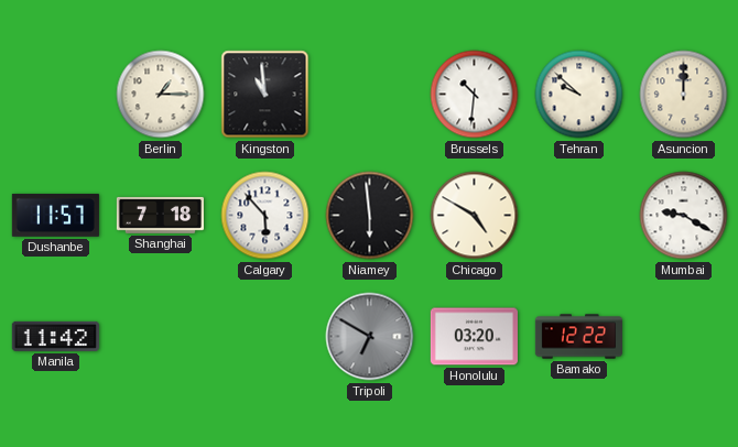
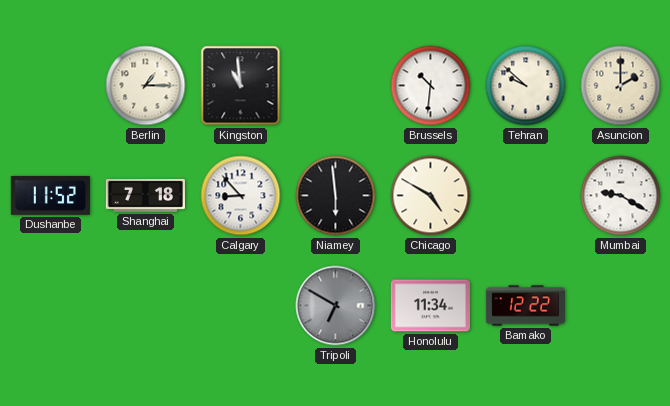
Asuncion: 12:00 -> 2:00
Dushanbe: 11:57 -> 11:52
Calgary: 5:53 -> 8:53
Manila: 11:42 -> none
Honolulu: 03:20 -> 11:34
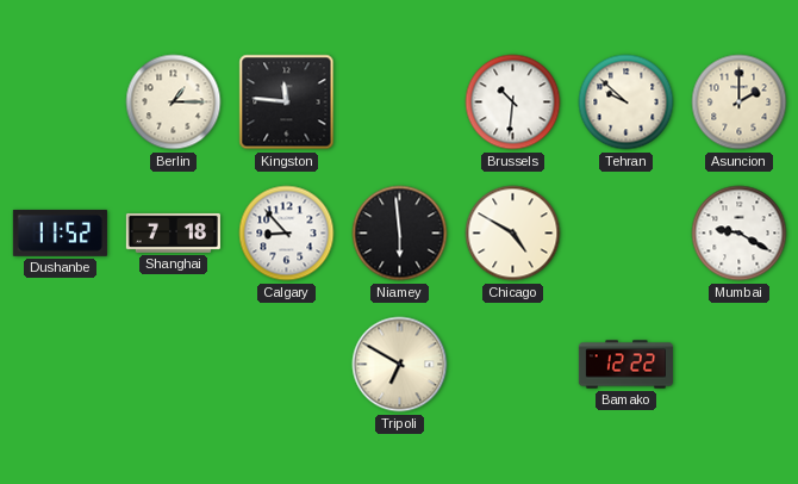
Kingston: 10:59 -> 11:46
Tripoli dial: grey -> cream
Honolulu: 11:34 -> none
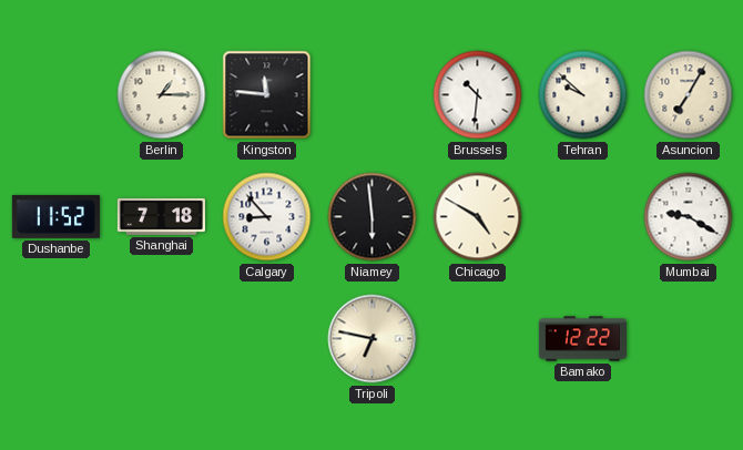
Asuncion: 2:00 -> 7:05
Tripoli: 6:50 -> 6:47
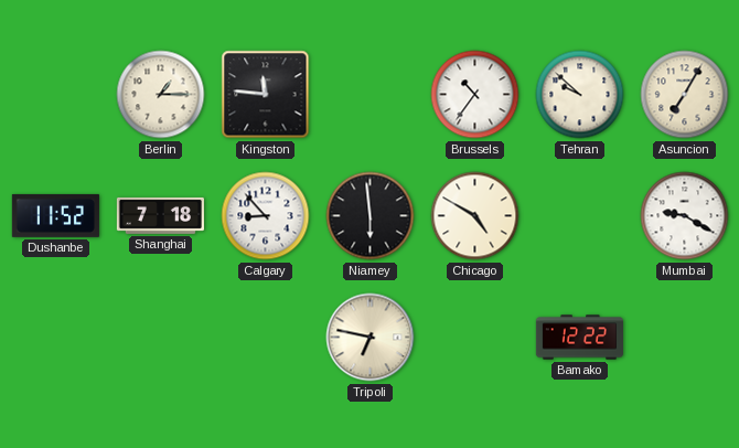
Brussels: 10:31 -> 10:36
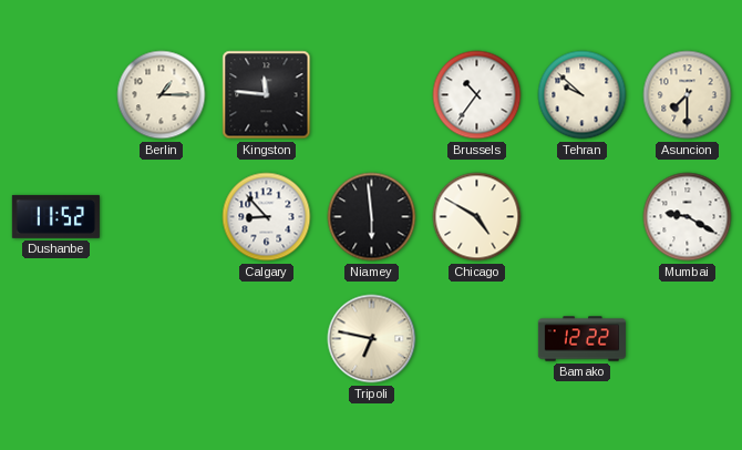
Asuncion: 7:05 -> 7:30
Shanghai: 7:18 -> none
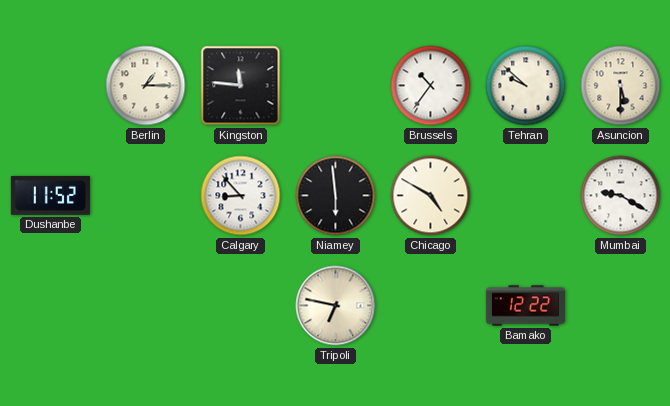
Asuncion: 7:30 -> 5:30
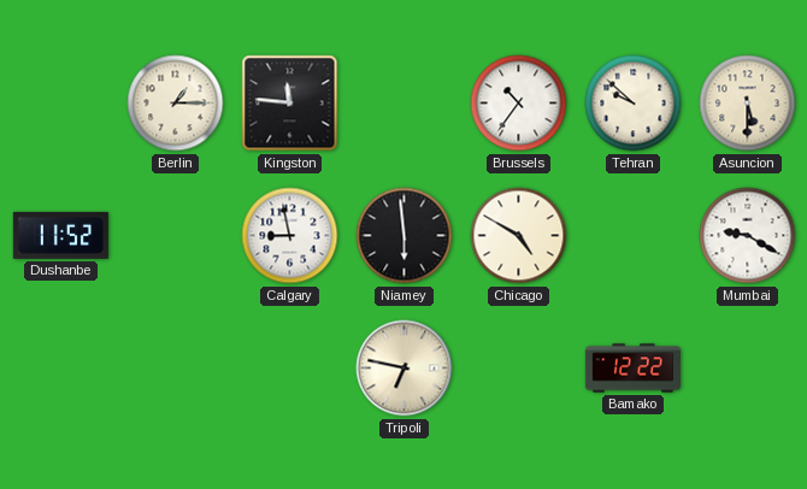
Calgary: 8:53 -> 8:58
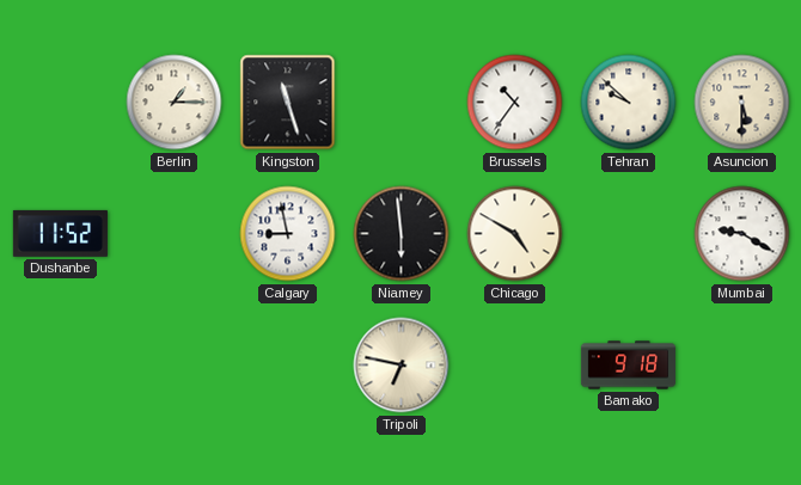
Kingston: 11:46 -> 11:27
Bamako: 12:22 -> 9:18
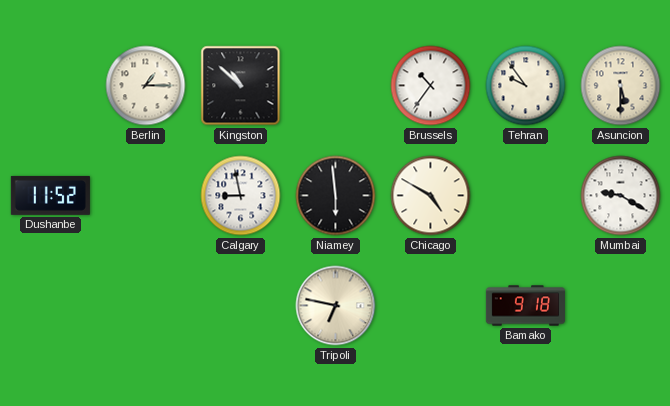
Kingston: 11:27 -> 10:52
Tehran: 9:52 -> 9:54
